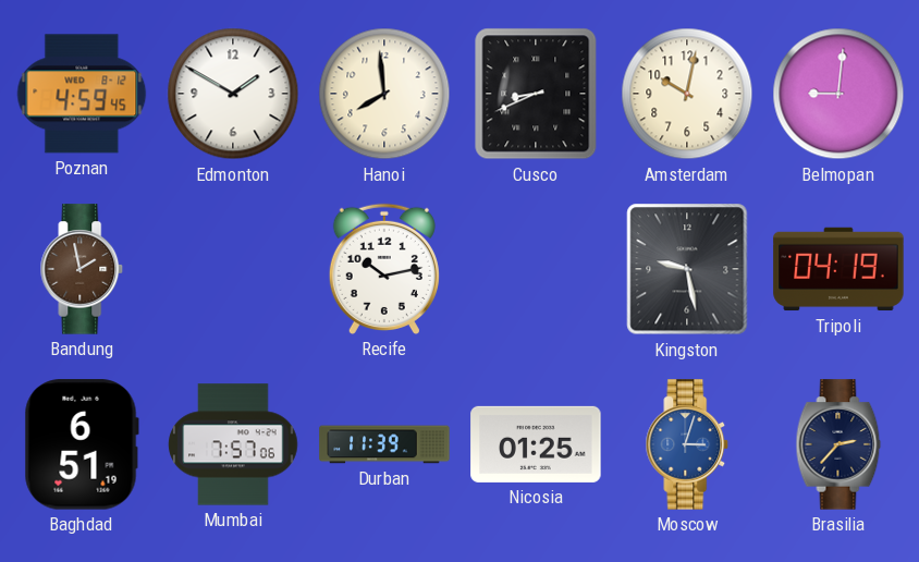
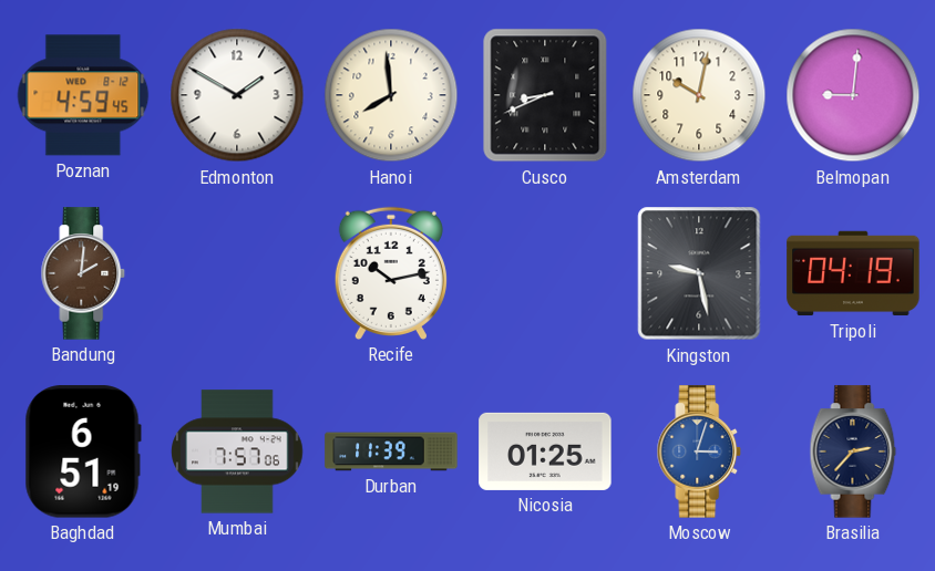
Bandung: 1:58 -> 2:01
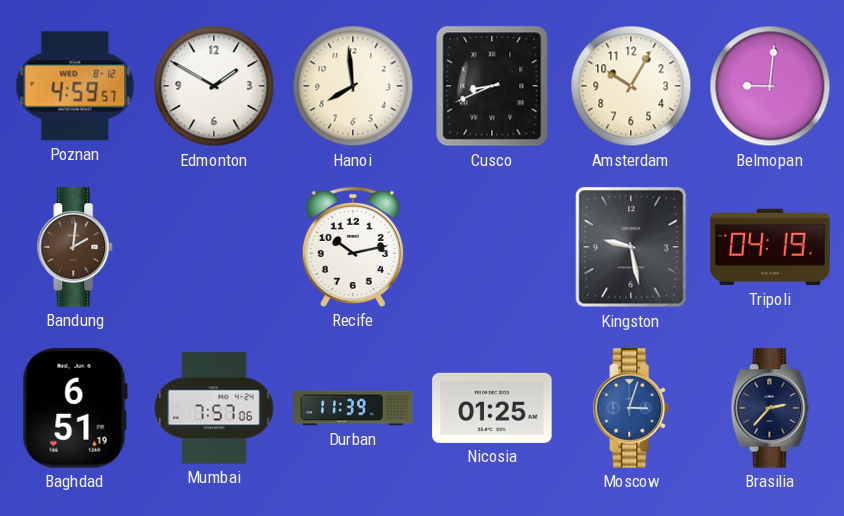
Poznan: 4:59:45 -> 4:59:57
Amsterdam: 10:02 -> 10:05
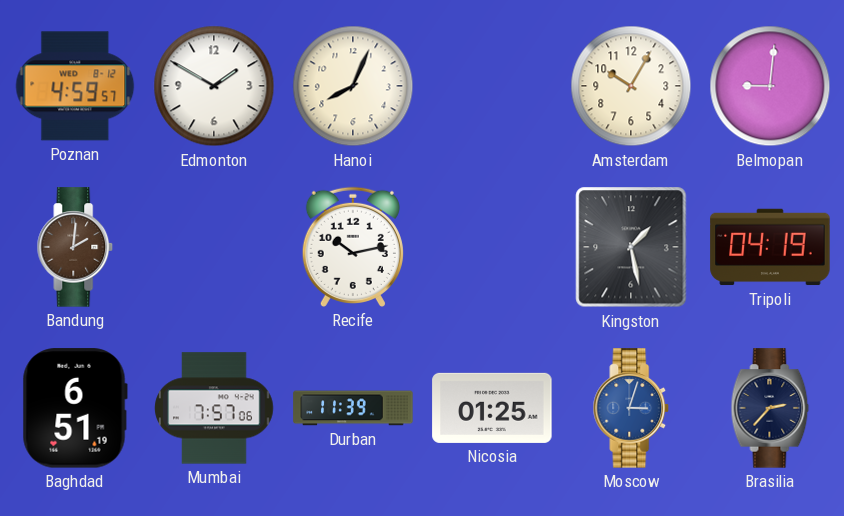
Hanoi: 7:59 -> 8:04
Cusco: 8:41 -> none
Kingston: 9:28 -> 1:28
